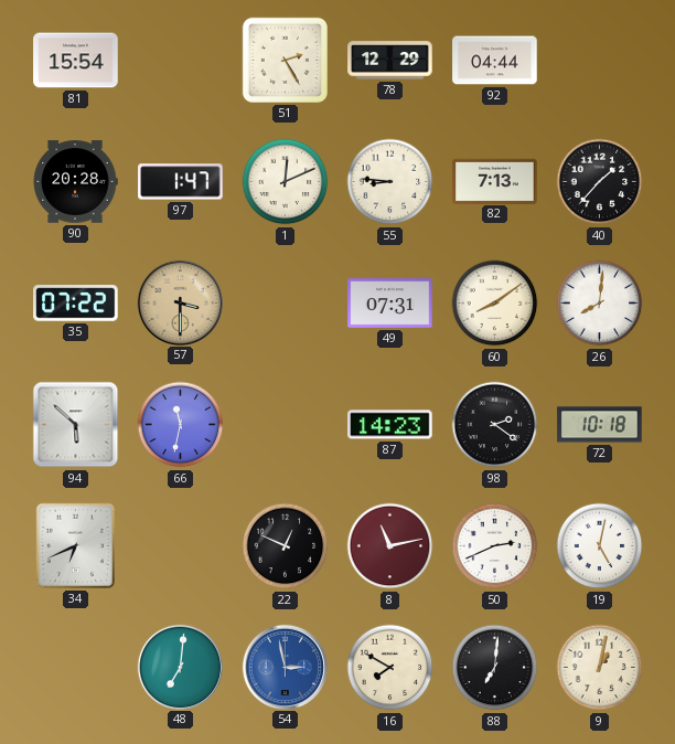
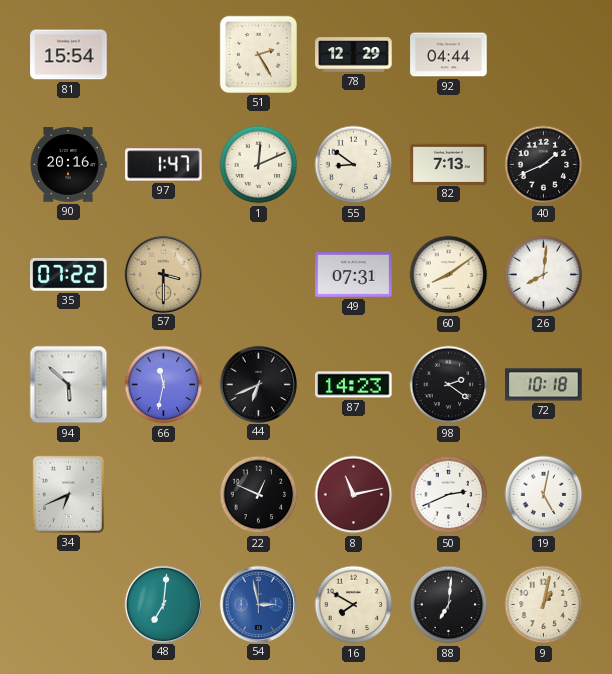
90: 20:28 -> 20:16
55: 8:46 -> 8:51
40: 1:37 -> 1:41
44: none -> 6:41
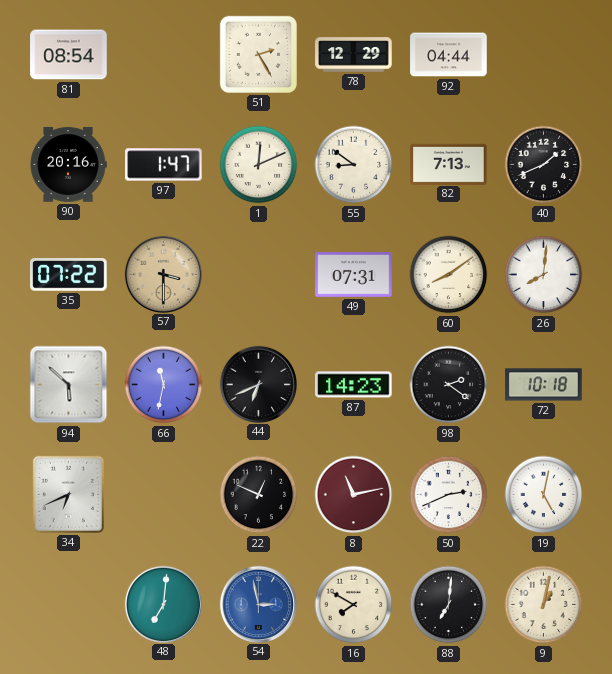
81: 15:54 -> 08:54
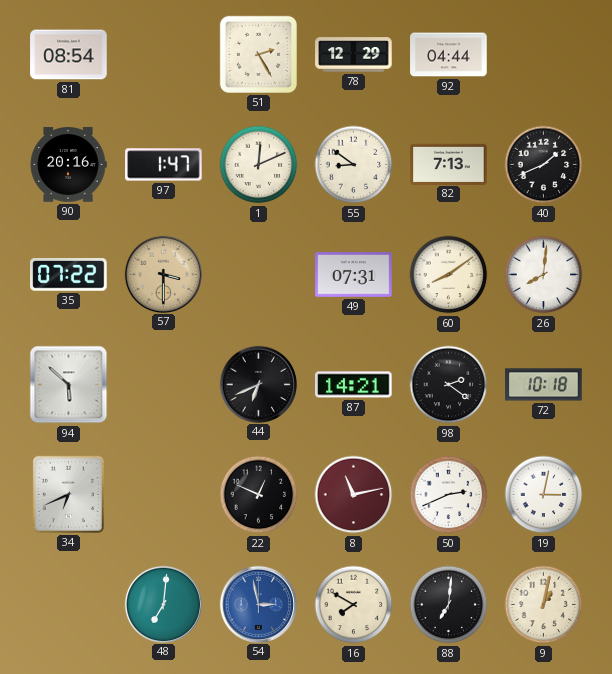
66: 11:32 -> none
87: 14:23 -> 14:21
19: 5:02 -> 3:02
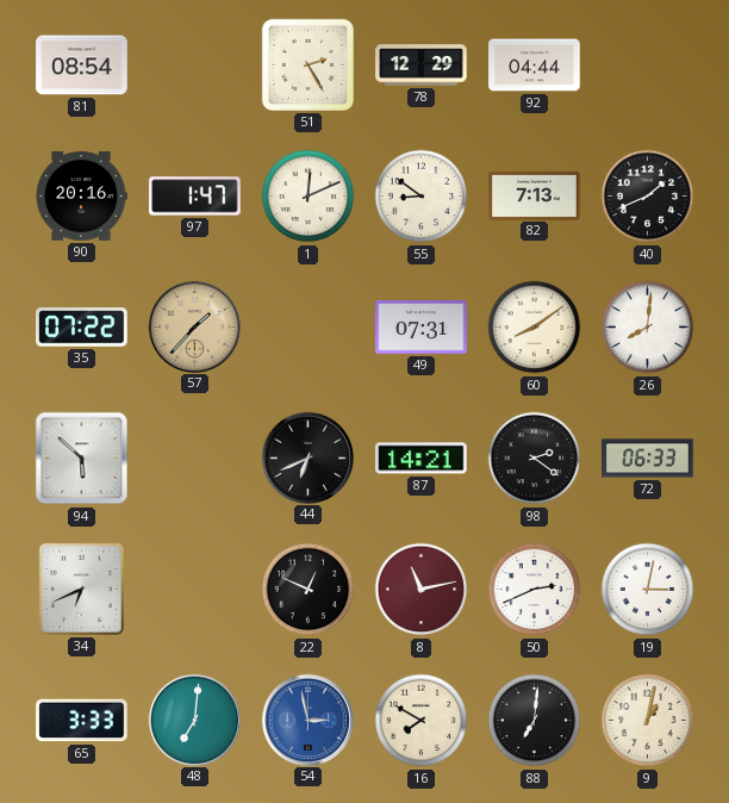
57: 3:30 -> 1:37
72: 10:18 -> 06:33
65: none -> 3:33
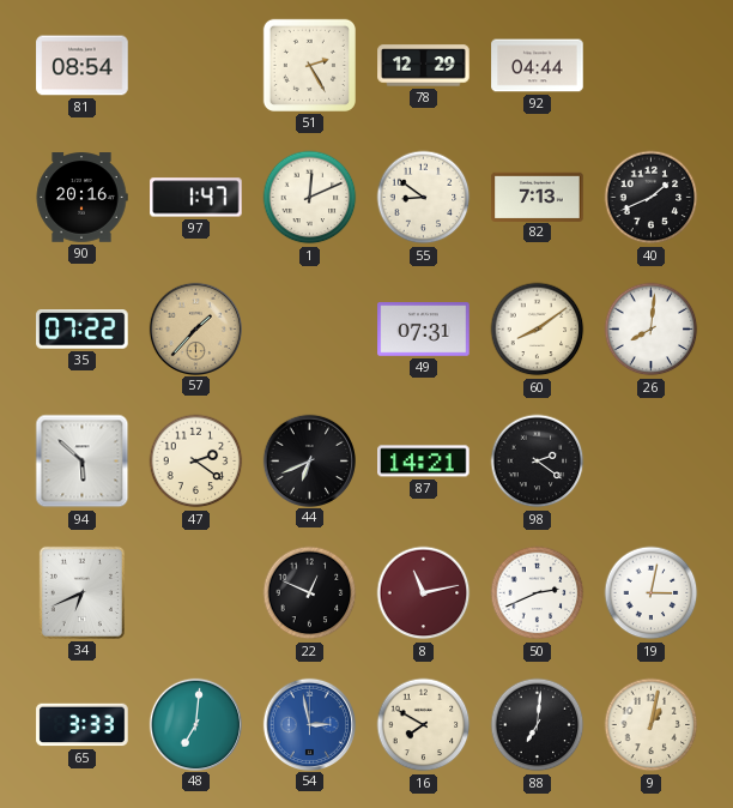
47: none -> 2:21
72: 06:33 -> none
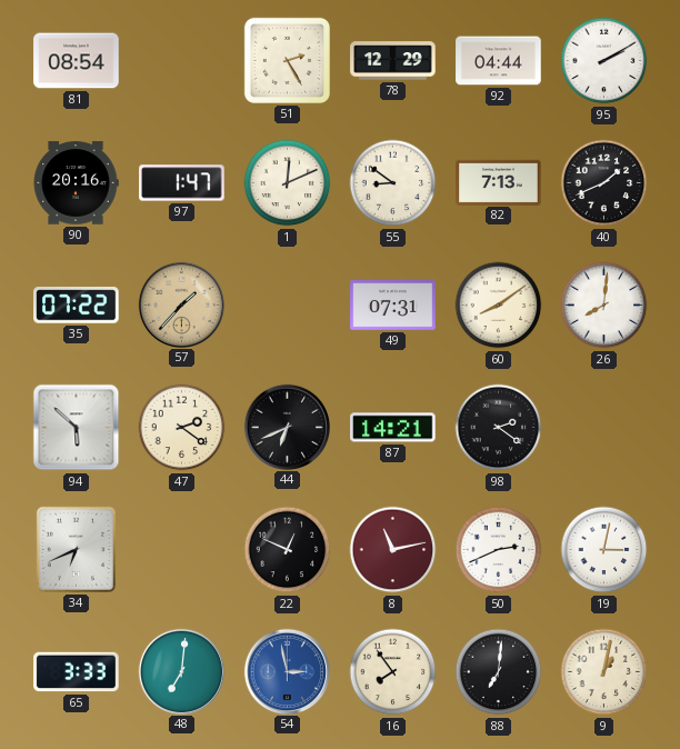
95: none -> 2:10
16: 7:50 -> 7:54
